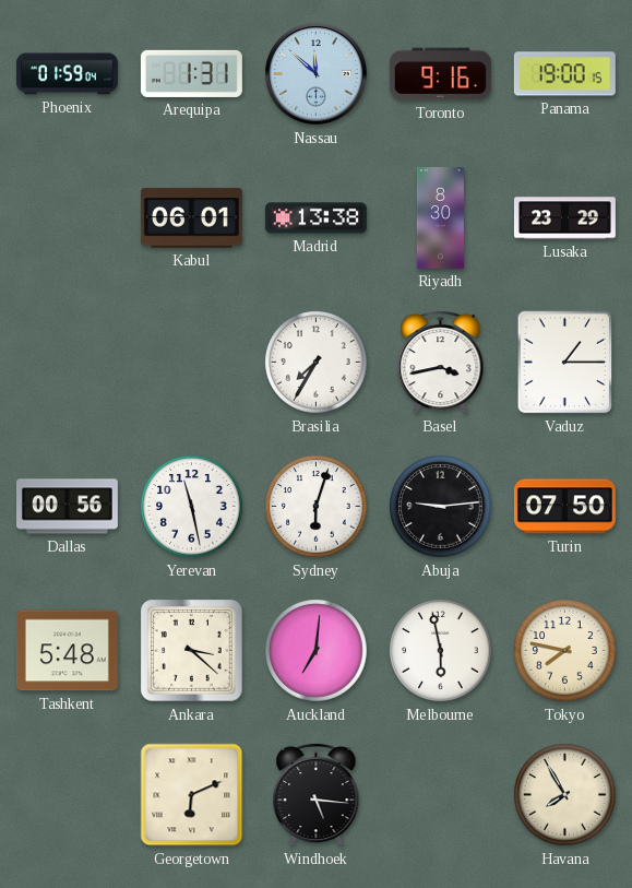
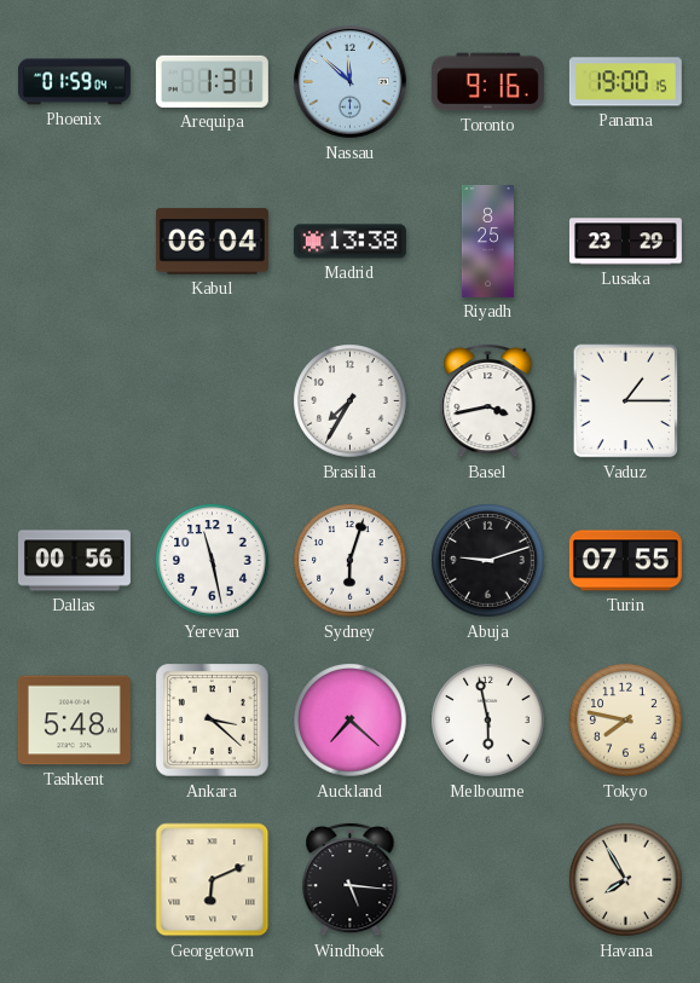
Kabul: 06:01 -> 06:04
Riyadh: 8:30 -> 8:25
Abuja: 9:14 -> 9:12
Turin: 07:50 -> 07:55
Auckland: 7:01 -> 7:22
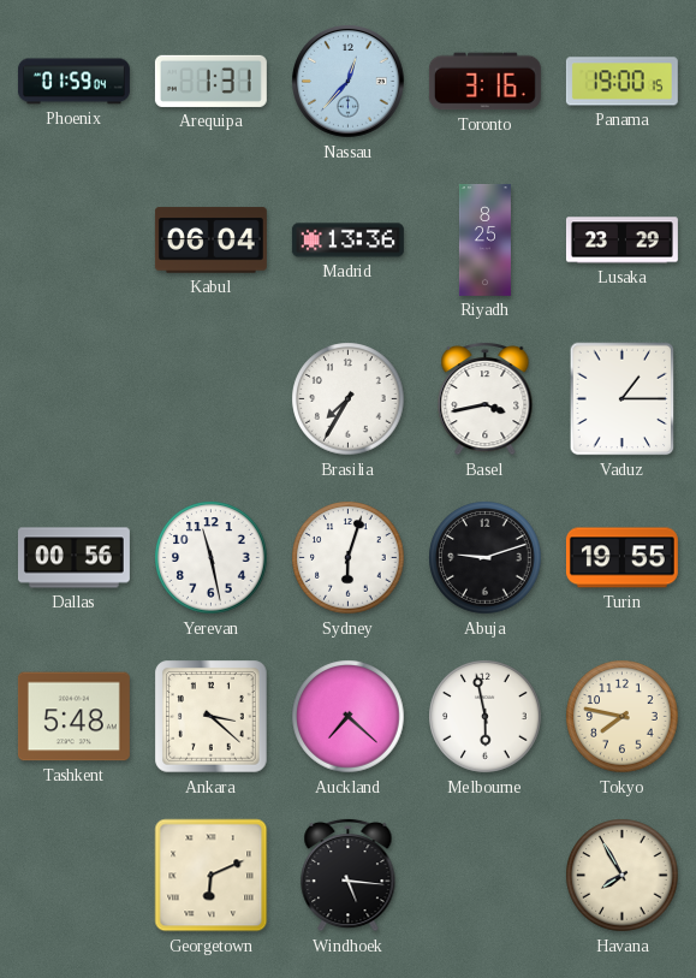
Nassau: 11:52 -> 12:37
Toronto: 9:16 -> 3:16
Madrid: 13:38 -> 13:36
Turin: 07:55 -> 19:55
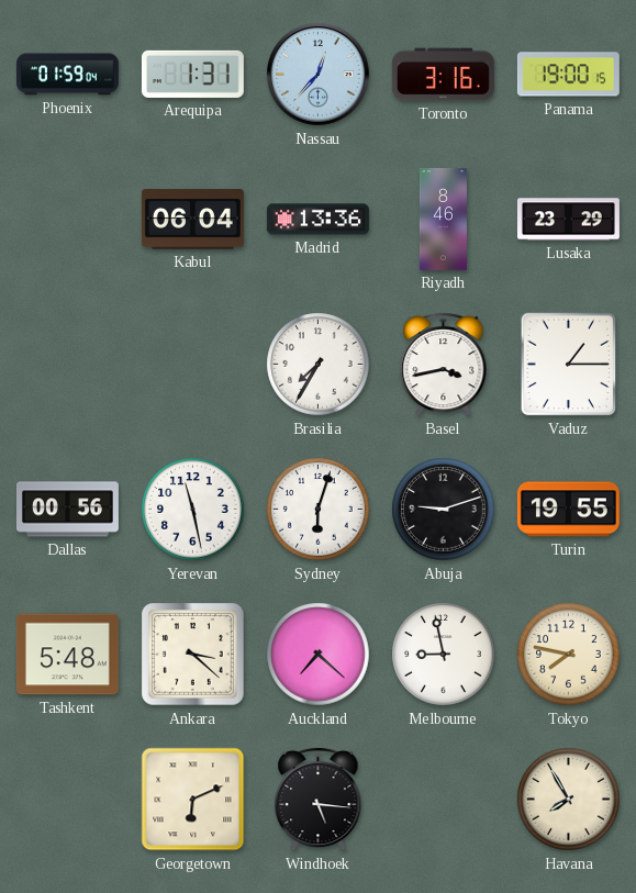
Riyadh: 8:25 -> 8:46
Melbourne: 5:58 -> 8:58
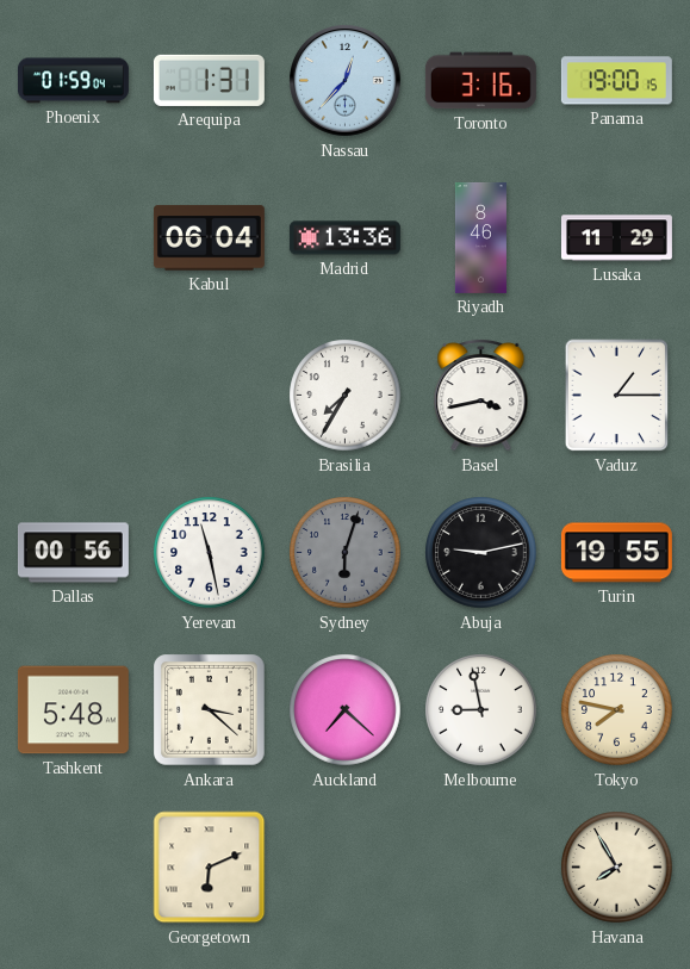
Lusaka: 23:29 -> 11:29
Sydney dial: white -> grey
Abuja: 9:12 -> 9:13
Windhoek: 5:16 -> none
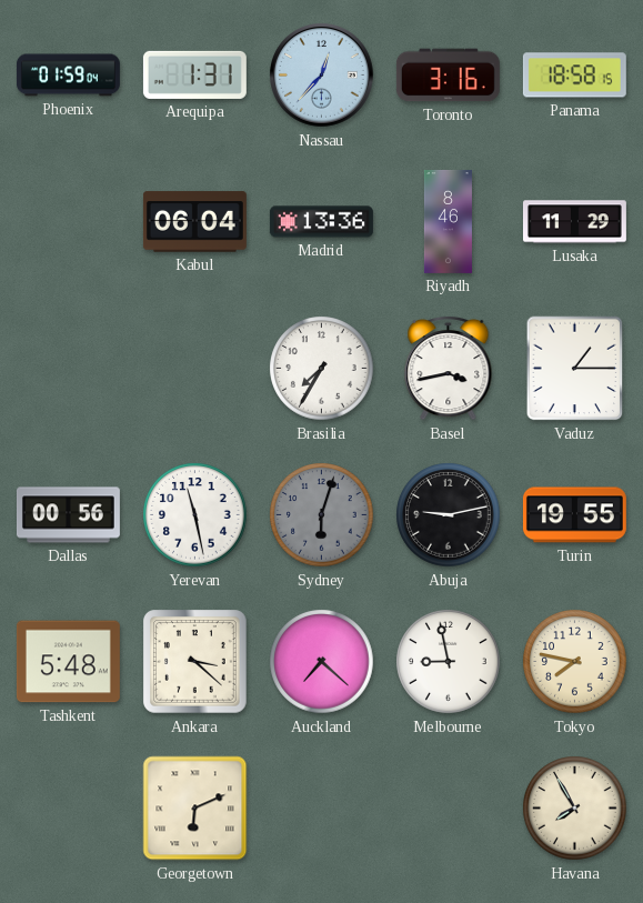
Panama: 19:00 -> 18:58
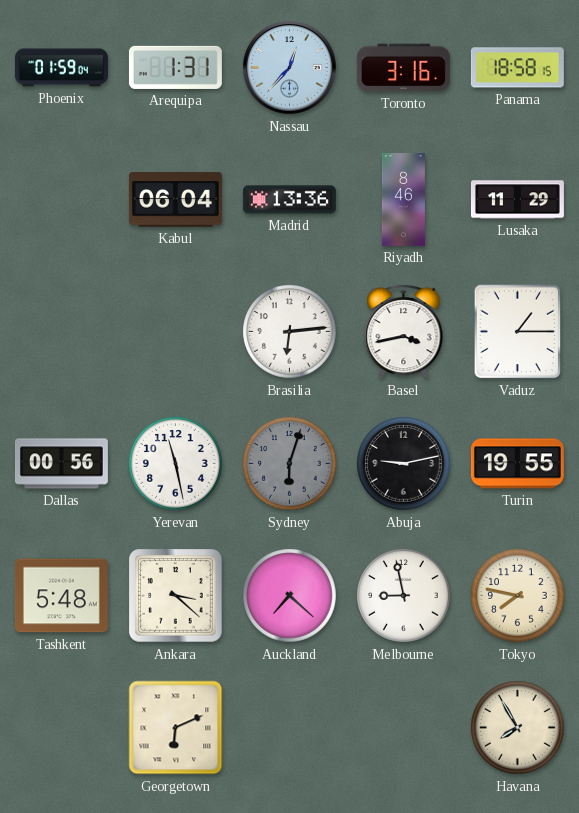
Brasilia: 7:35 -> 6:14
